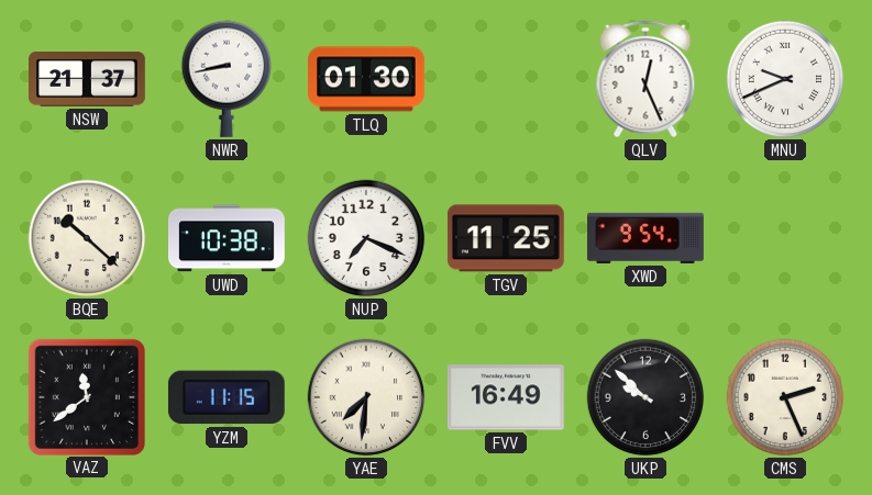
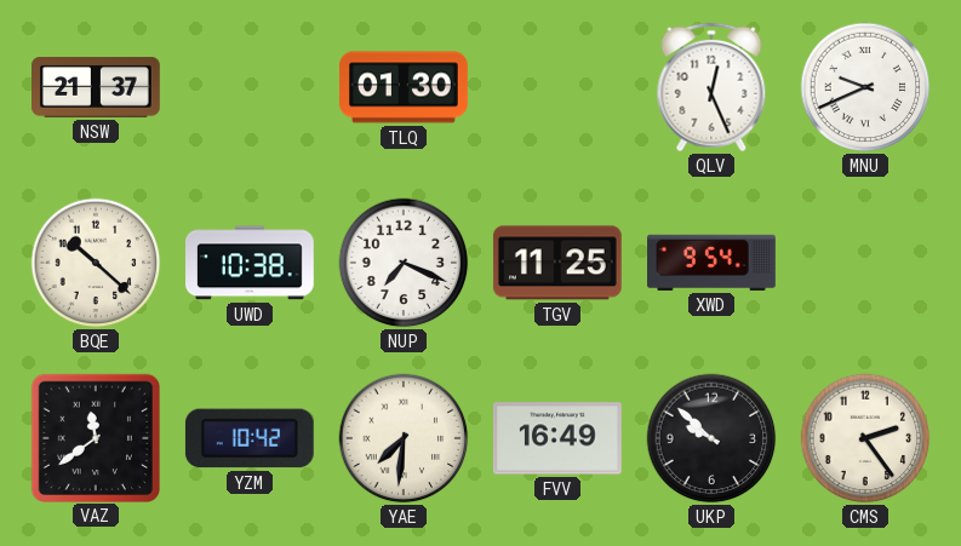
NWR: 8:43 -> none
YZM: 11:15 -> 10:42
CMS: 2:26 -> 2:24
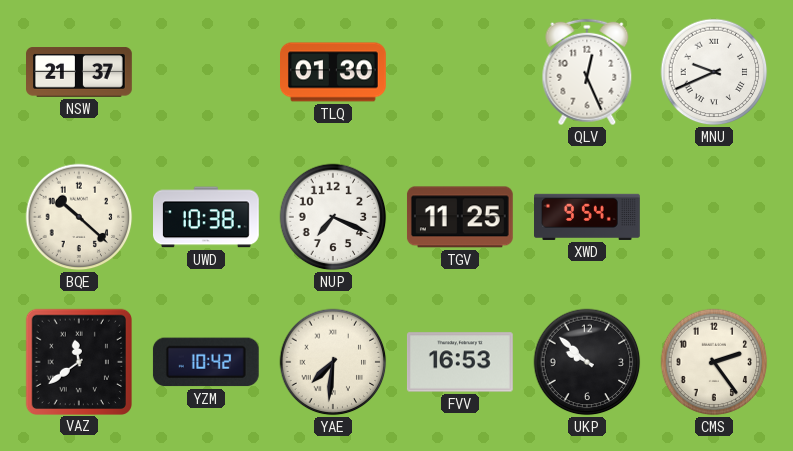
FVV: 16:49 -> 16:53
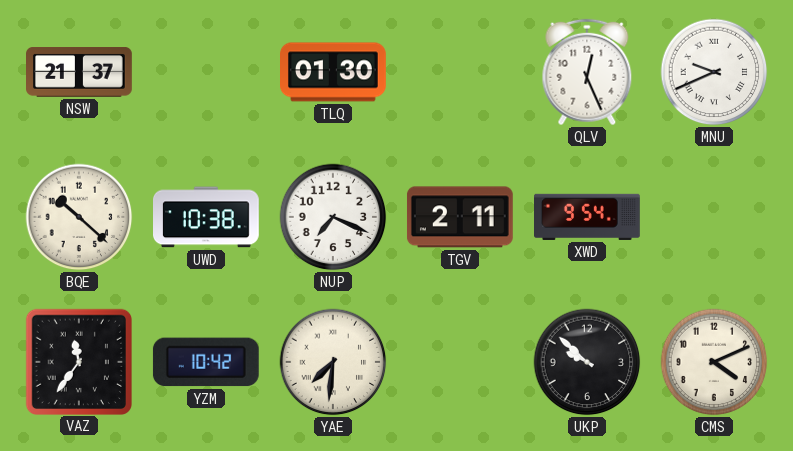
TGV: 11:25 -> 2:11
VAZ: 11:39 -> 11:36
FVV: 16:53 -> none
CMS: 2:24 -> 4:11
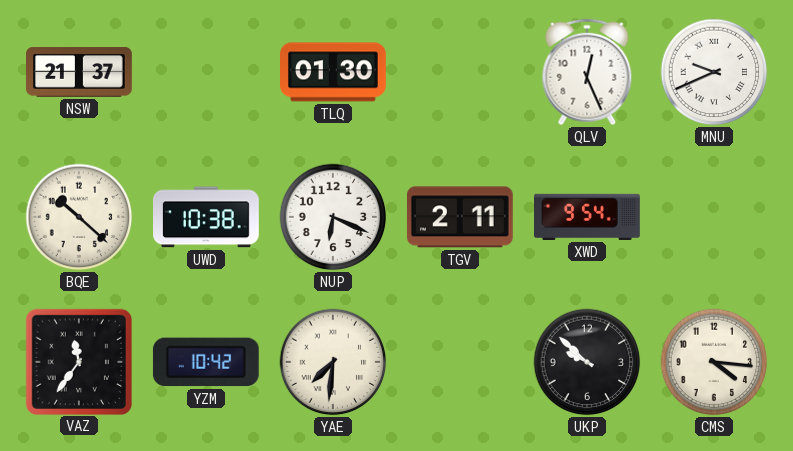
NUP: 7:19 -> 6:19
CMS: 4:11 -> 4:16
